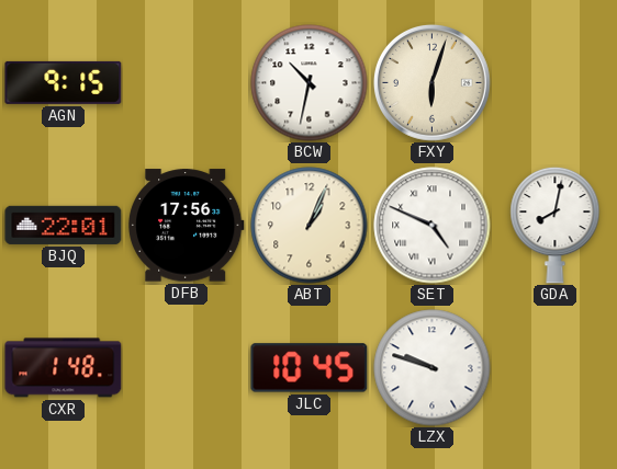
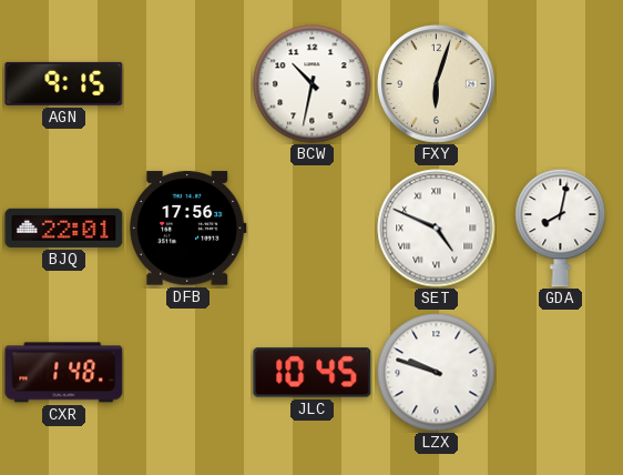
ABT: 1:04 -> none
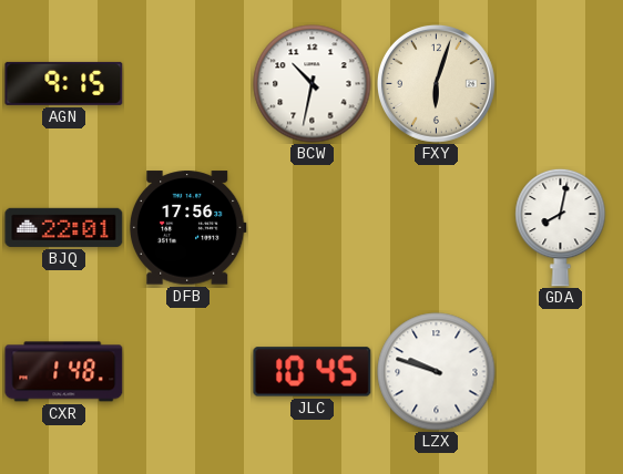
SET: 4:49 -> none
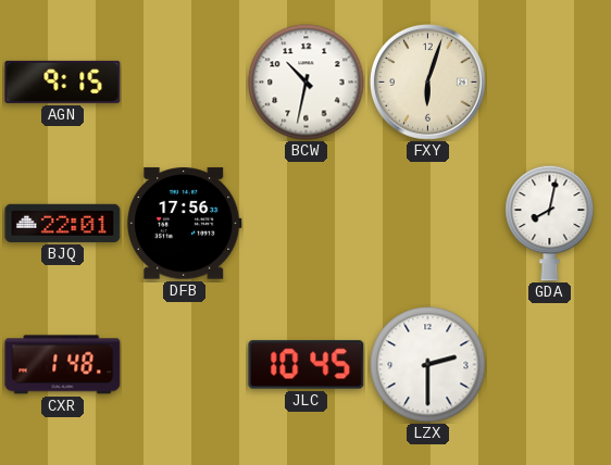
LZX: 9:48 -> 2:30
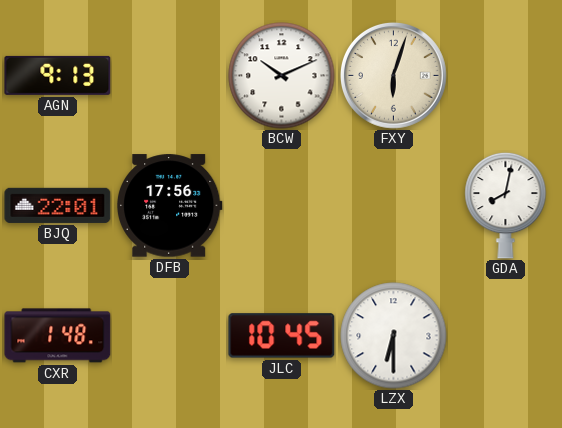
AGN: 9:15 -> 9:13
BCW: 10:32 -> 10:11
LZX: 2:30 -> 6:30
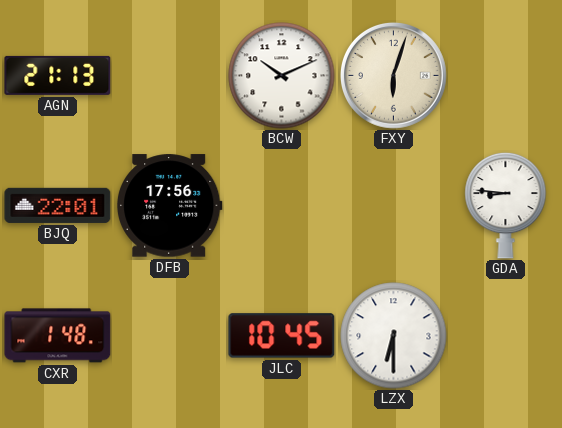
AGN: 9:13 -> 21:13
GDA: 8:02 -> 8:46
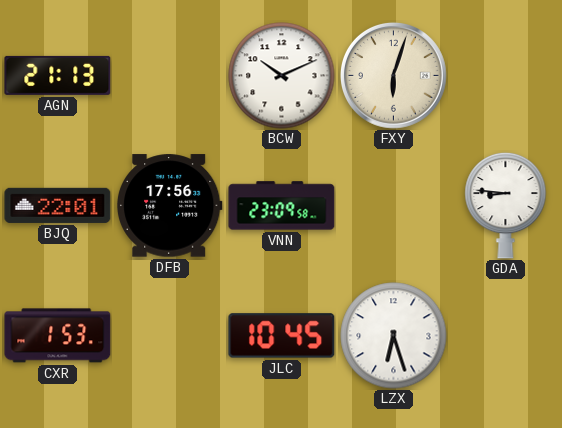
VNN: none -> 23:09
CXR: 1:48 -> 1:53
LZX: 6:30 -> 6:27
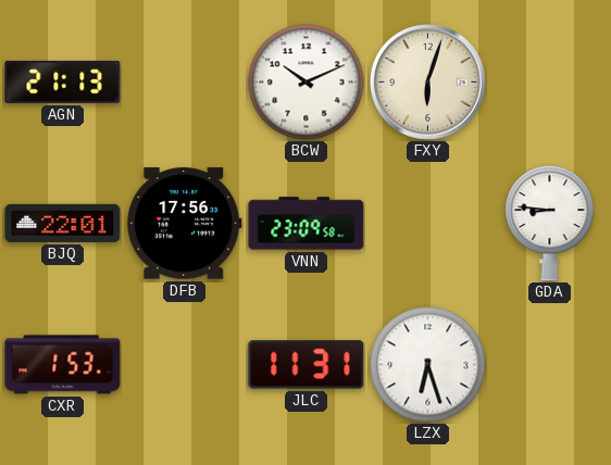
JLC: 10:45 -> 11:31
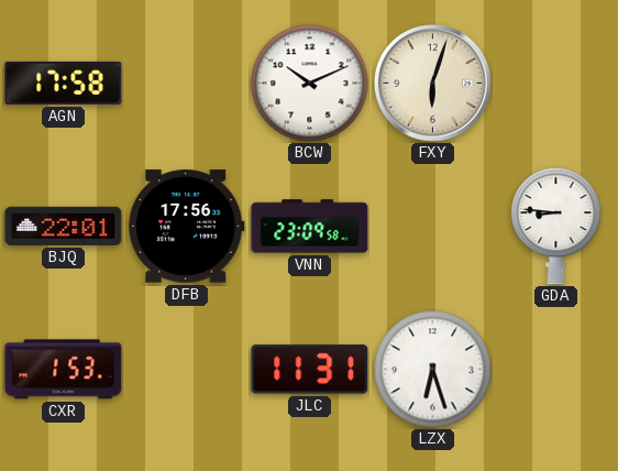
AGN: 21:13 -> 17:58
